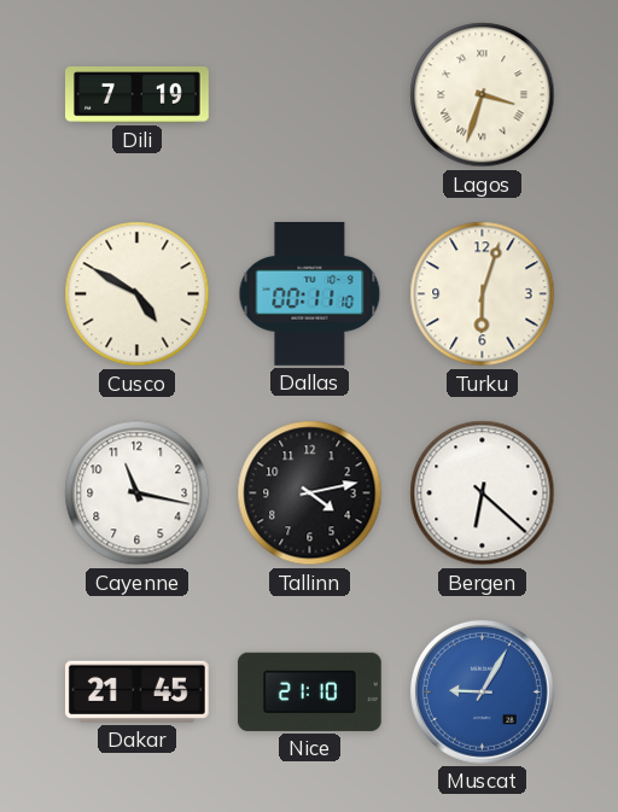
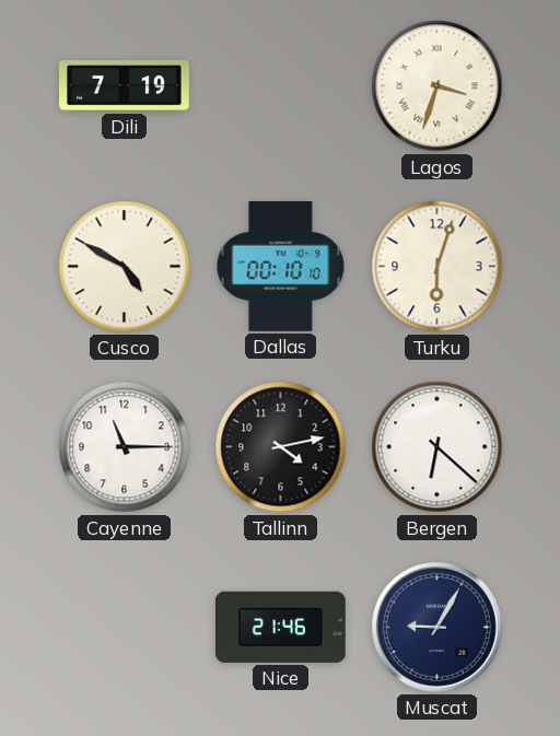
Dallas: 00:11 -> 00:10
Cayenne: 11:17 -> 11:15
Dakar: 21:45 -> none
Nice: 21:10 -> 21:46
Muscat dial: blue -> navy
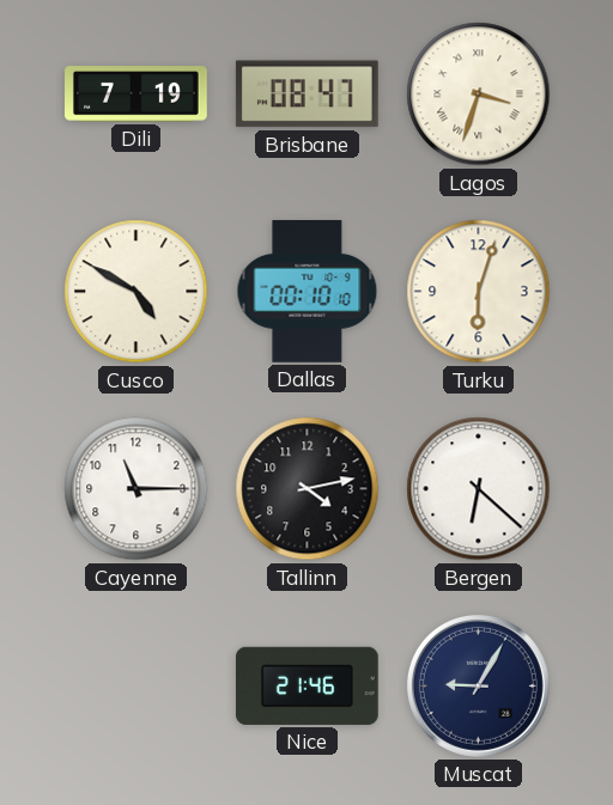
Brisbane: none -> 08:47
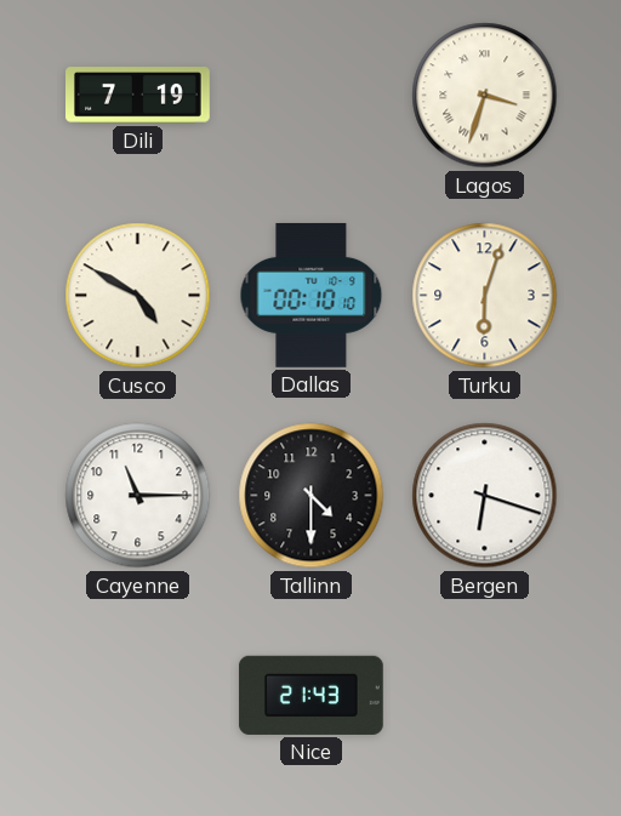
Brisbane: 08:47 -> none
Tallinn: 4:13 -> 4:30
Bergen: 6:22 -> 6:18
Nice: 21:46 -> 21:43
Muscat: 9:05 -> none
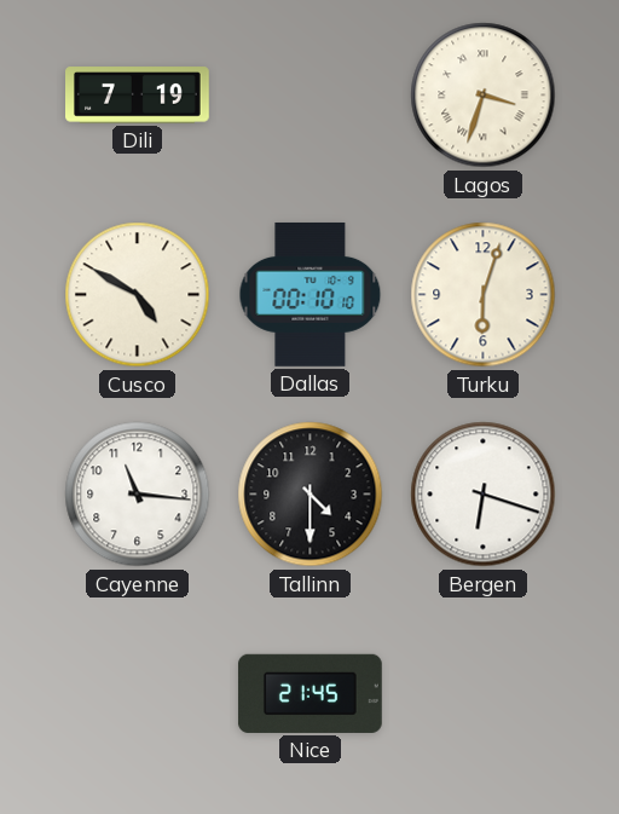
Cayenne: 11:15 -> 11:16
Nice: 21:43 -> 21:45
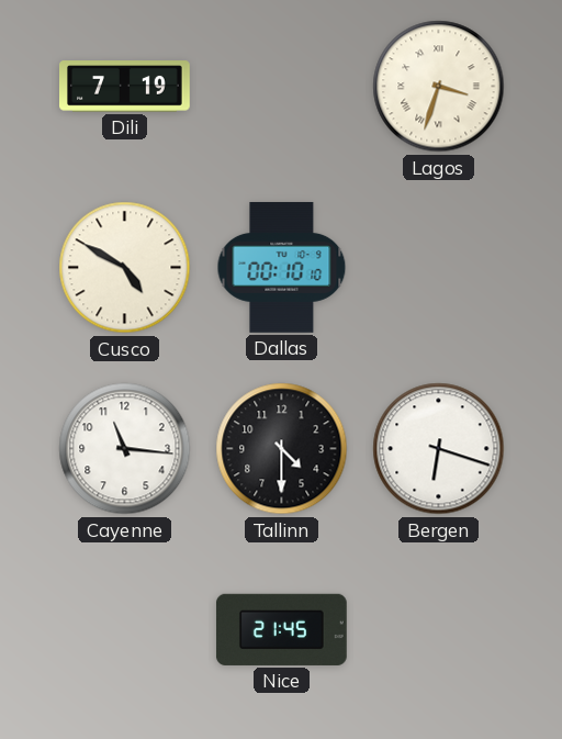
Turku: 6:03 -> none
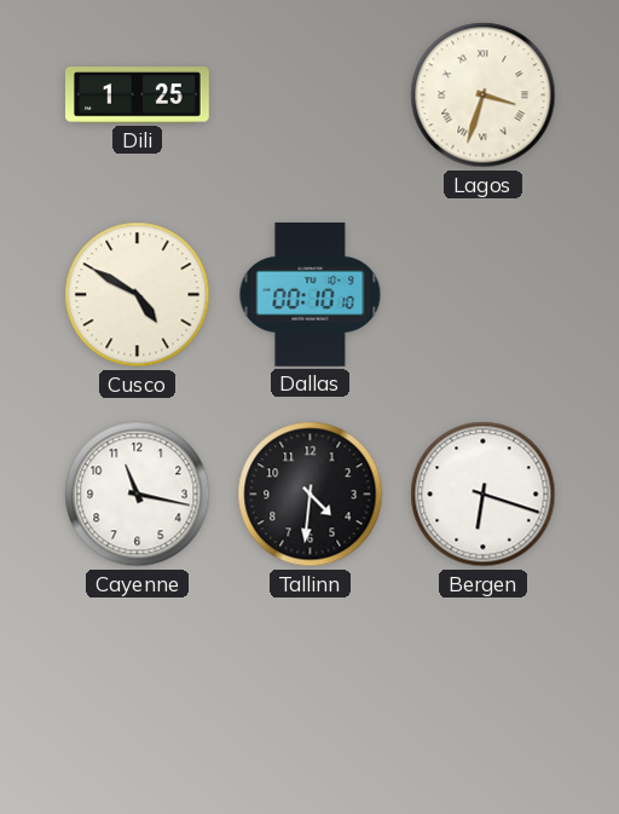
Dili: 7:19 -> 1:25
Cayenne: 11:16 -> 11:17
Tallinn: 4:30 -> 4:31
Nice: 21:45 -> none
